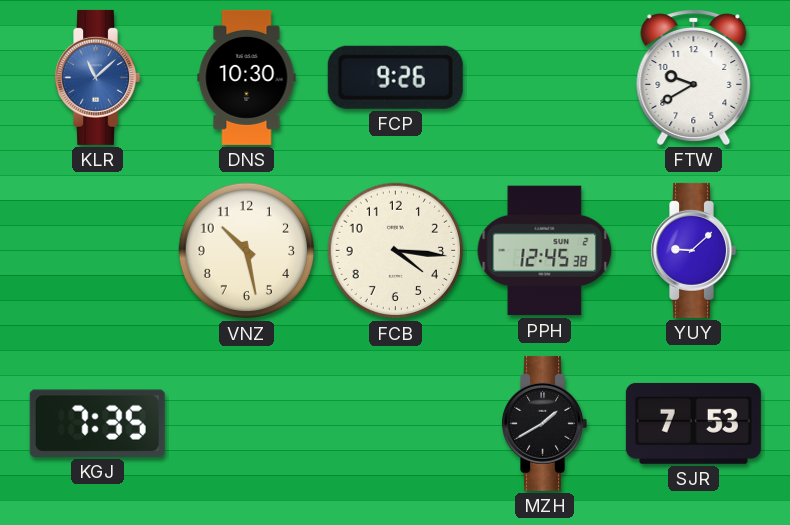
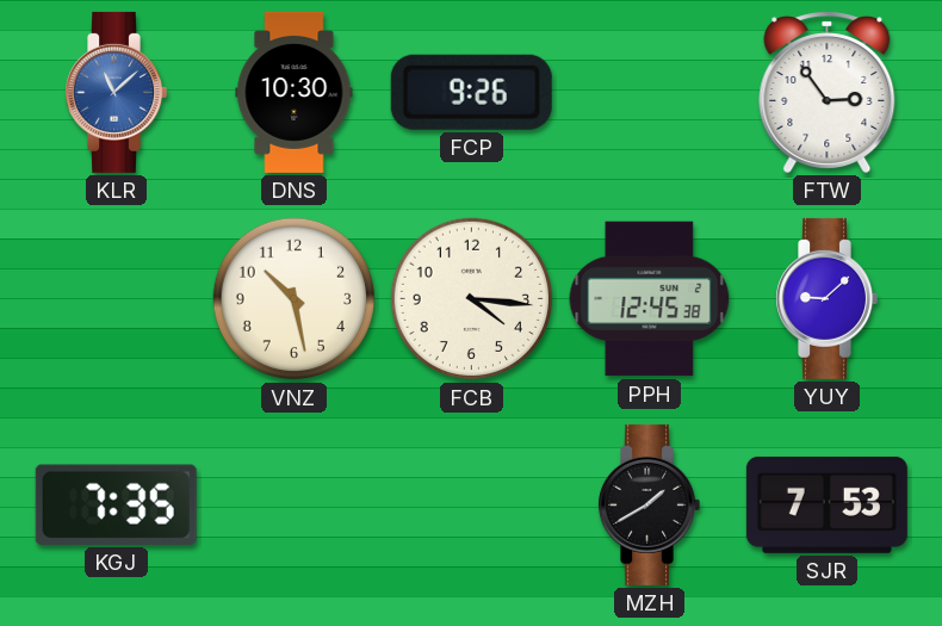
FTW: 9:40 -> 2:54
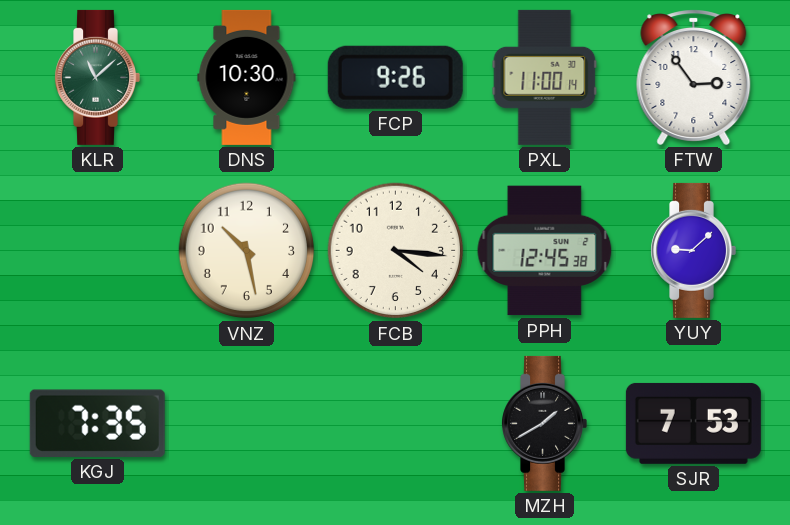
KLR dial: blue -> green
PXL: none -> 11:00
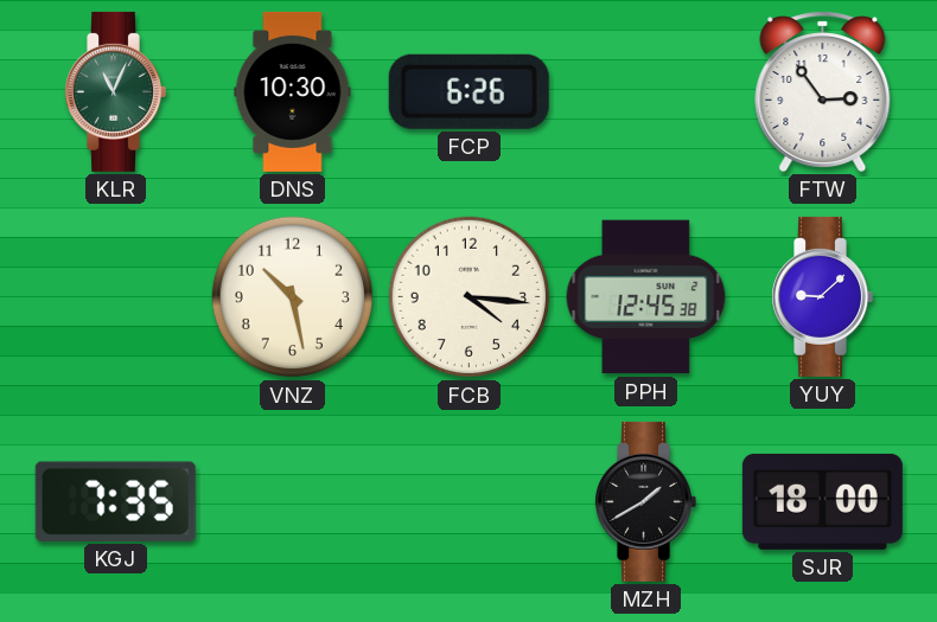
KLR: 11:08 -> 11:04
FCP: 9:26 -> 6:26
PXL: 11:00 -> none
SJR: 7:53 -> 18:00
